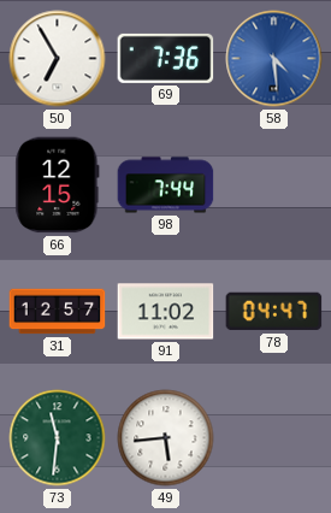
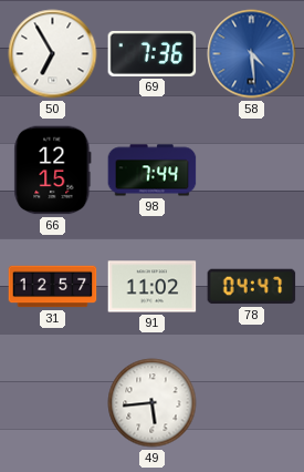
73: 11:31 -> none
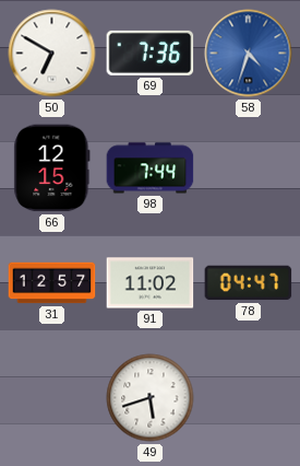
50: 6:55 -> 6:50
58: 4:29 -> 4:33
49: 5:44 -> 5:42
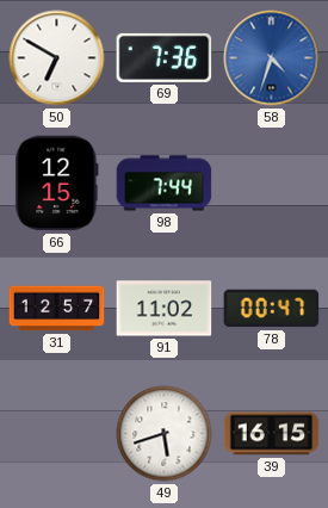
78: 04:47 -> 00:47
39: none -> 16:15
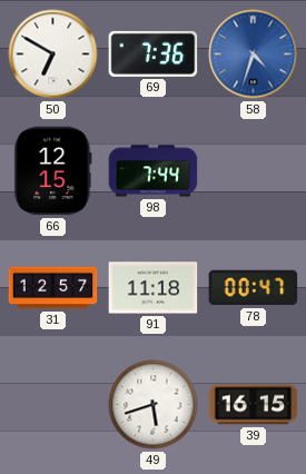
91: 11:02 -> 11:18
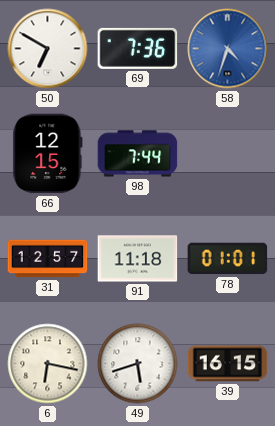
78: 00:47 -> 01:01
6: none -> 6:17
